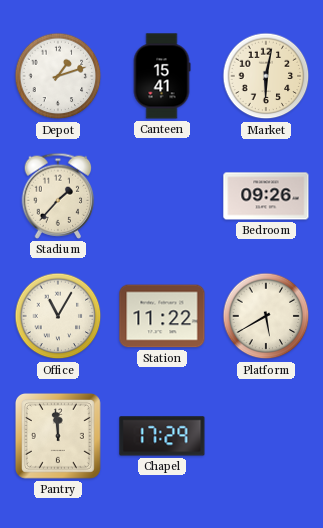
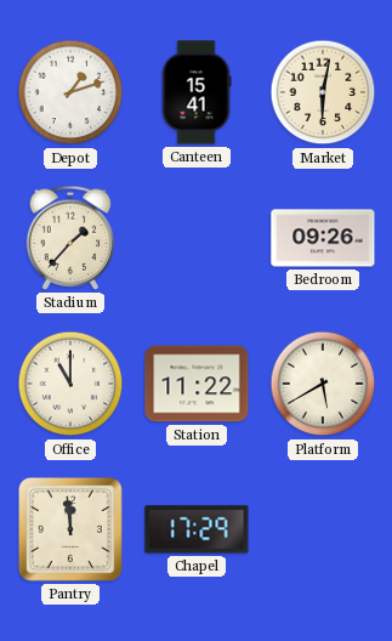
Office: 11:05 -> 11:00
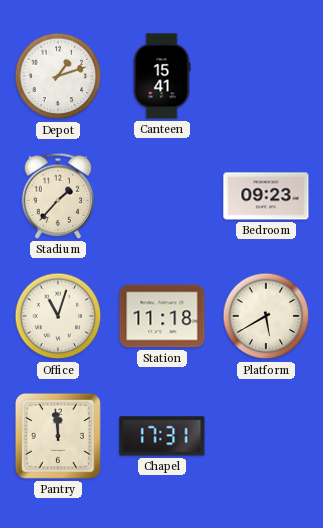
Market: 6:02 -> none
Bedroom: 09:26 -> 09:23
Office: 11:00 -> 11:03
Station: 11:22 -> 11:18
Chapel: 17:29 -> 17:31
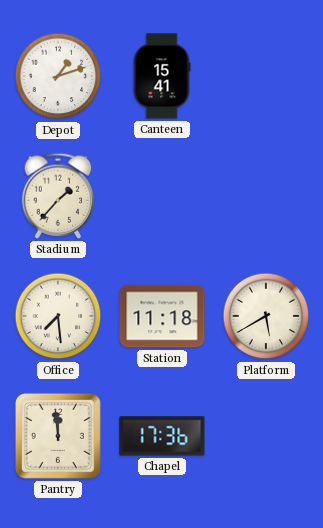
Bedroom: 09:23 -> none
Office: 11:03 -> 7:29
Chapel: 17:31 -> 17:36
